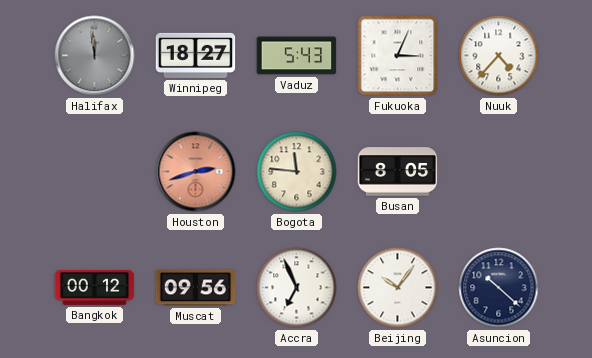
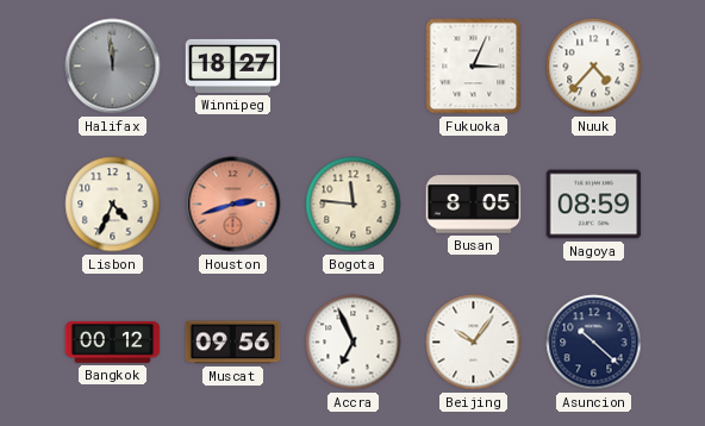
Vaduz: 5:43 -> none
Lisbon: none -> 4:34
Nagoya: none -> 08:59
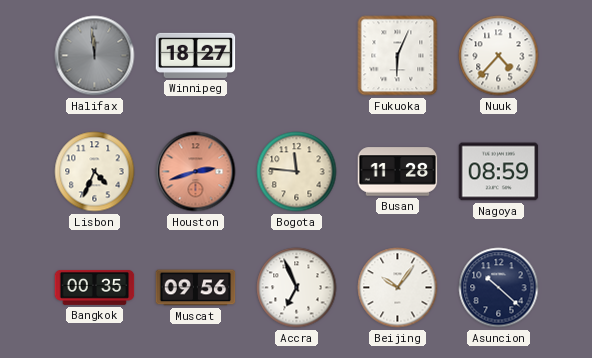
Fukuoka: 3:04 -> 6:04
Busan: 8:05 -> 11:28
Bangkok: 00:12 -> 00:35
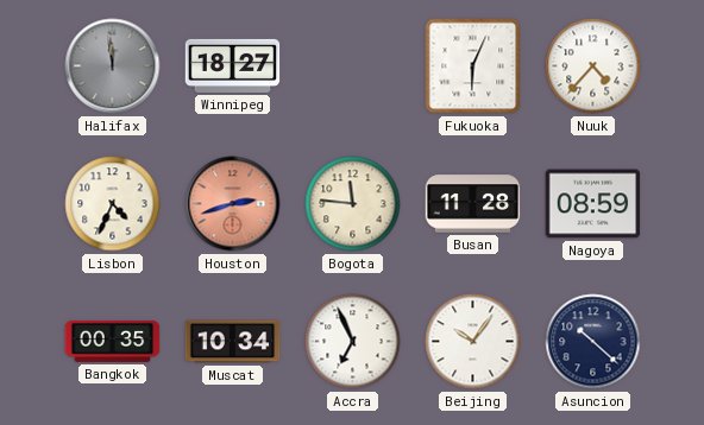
Muscat: 09:56 -> 10:34
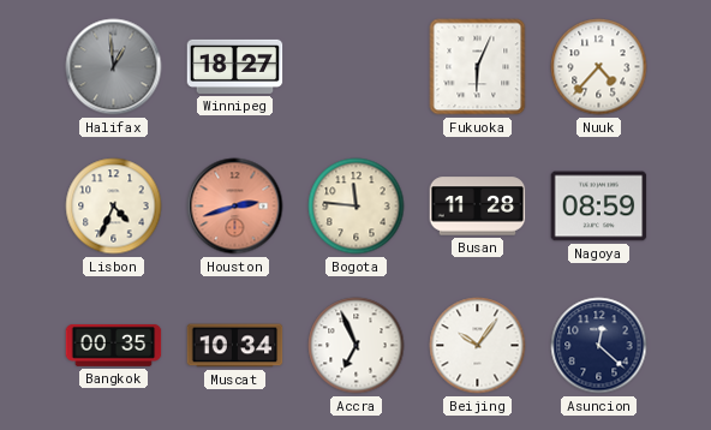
Halifax: 11:59 -> 12:59
Asuncion: 10:22 -> 12:22
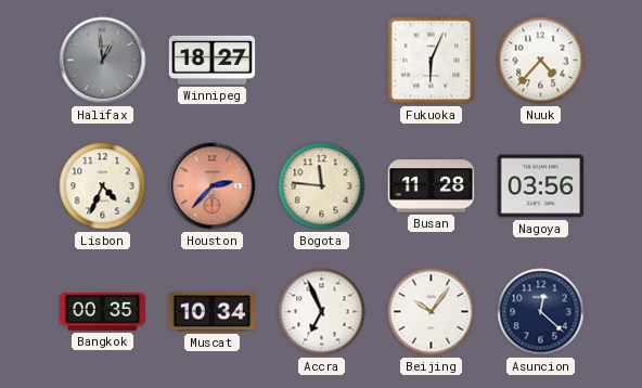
Houston: 2:42 -> 2:37
Nagoya: 08:59 -> 03:56
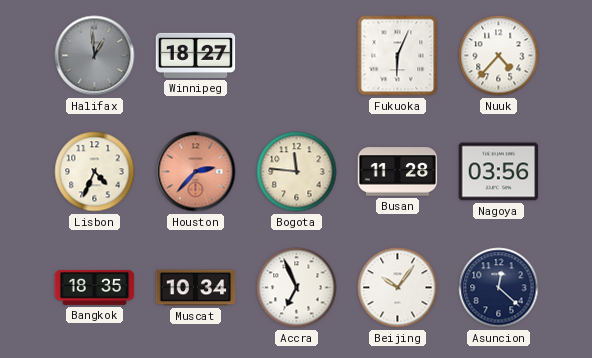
Bangkok: 00:35 -> 18:35
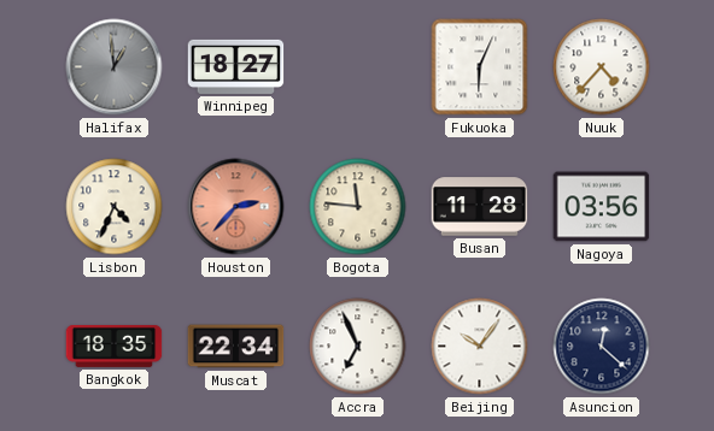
Muscat: 10:34 -> 22:34
